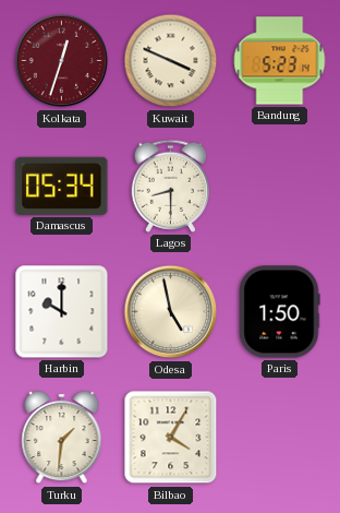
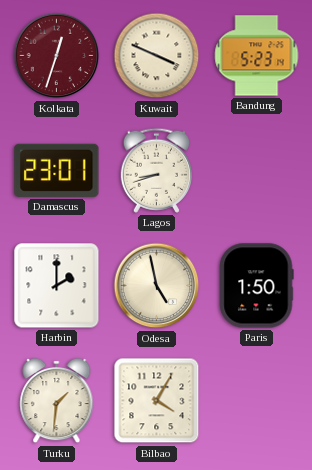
Damascus: 05:34 -> 23:01
Lagos: 8:30 -> 8:42
Harbin: 10:00 -> 2:00
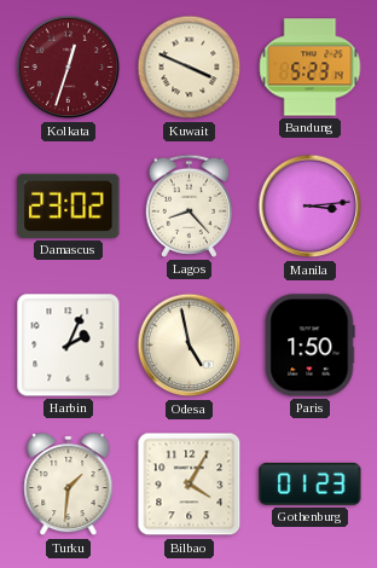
Damascus: 23:01 -> 23:02
Lagos: 8:42 -> 8:23
Manila: none -> 3:14
Harbin: 2:00 -> 2:04
Gothenburg: none -> 01:23
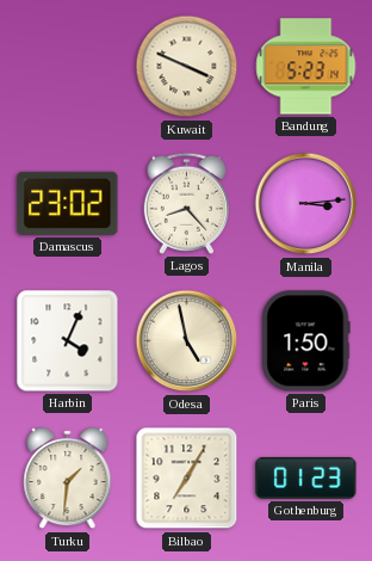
Kolkata: 12:33 -> none
Harbin: 2:04 -> 4:04
Bilbao: 4:05 -> 7:05
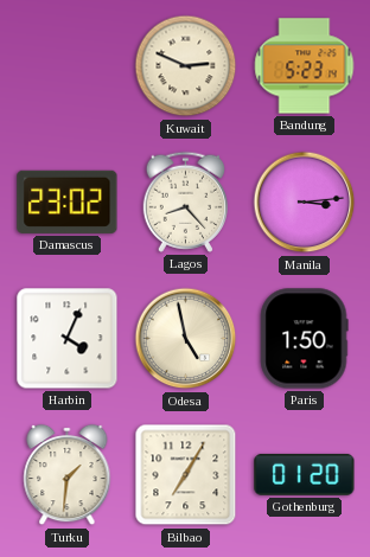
Kuwait: 3:49 -> 2:49
Gothenburg: 01:23 -> 01:20
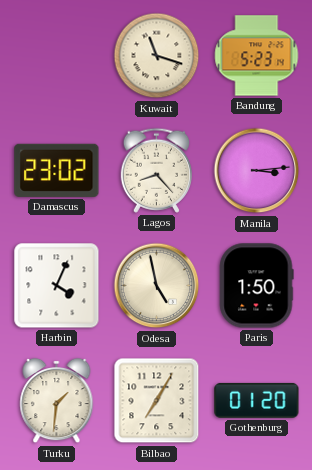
Kuwait: 2:49 -> 11:18
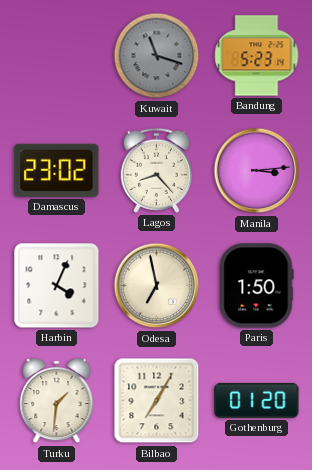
Kuwait dial: cream -> grey
Odesa: 4:58 -> 6:58
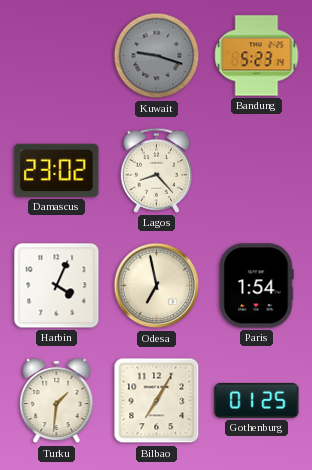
Kuwait: 11:18 -> 9:18
Manila: 3:14 -> none
Paris: 1:50 -> 1:54
Gothenburg: 01:20 -> 01:25
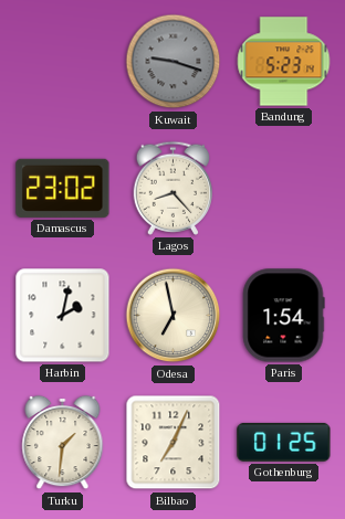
Harbin: 4:04 -> 2:02
Bilbao: 7:05 -> 7:04
